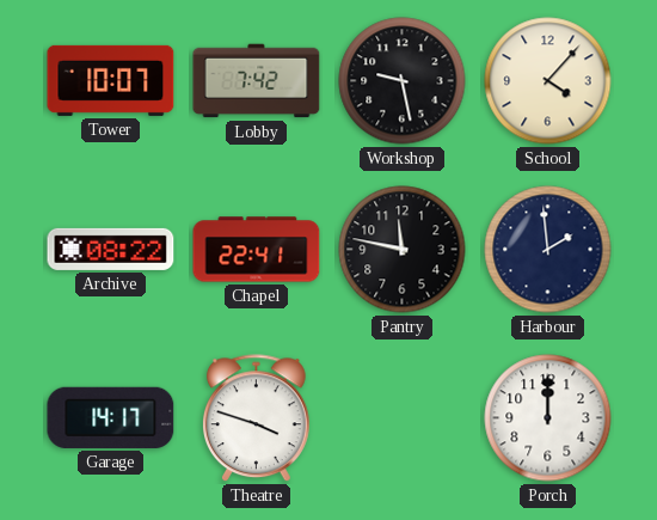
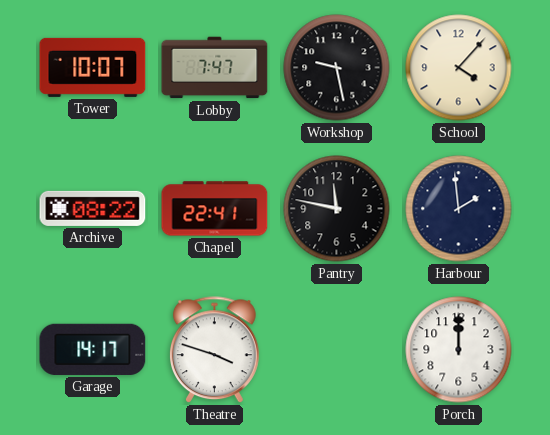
Lobby: 7:42 -> 7:47
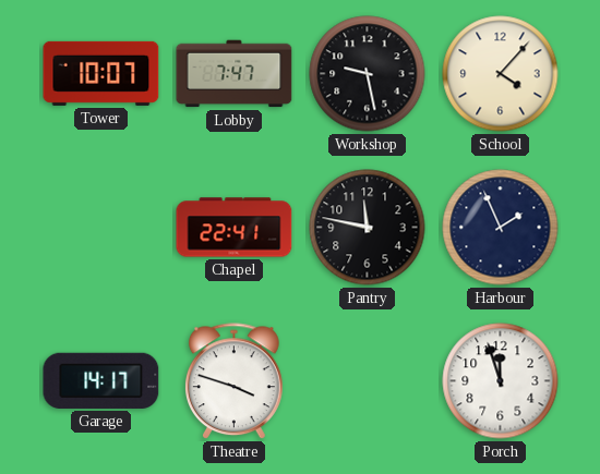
Archive: 08:22 -> none
Harbour: 1:59 -> 1:56
Porch: 12:00 -> 11:57
